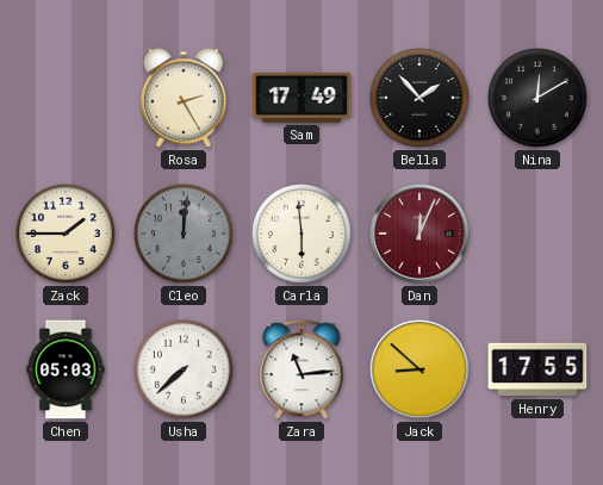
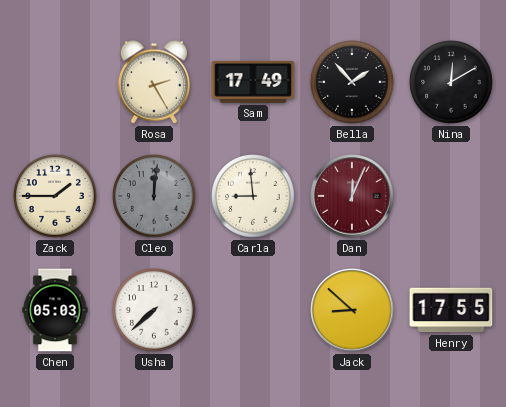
Carla: 5:59 -> 8:59
Zara: 11:14 -> none
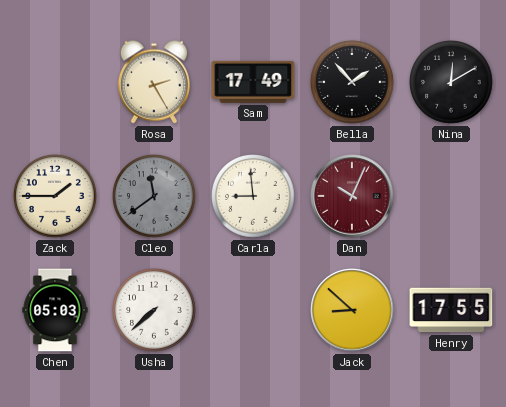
Cleo: 12:01 -> 11:39
Dan: 12:04 -> 10:04
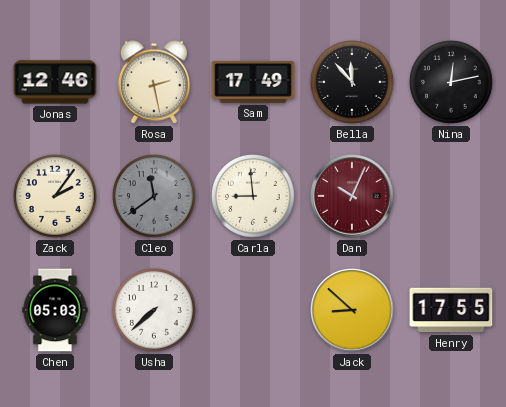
Jonas: none -> 12:46
Rosa: 2:25 -> 2:28
Bella: 1:53 -> 11:53
Nina: 12:10 -> 12:13
Zack: 1:45 -> 2:06
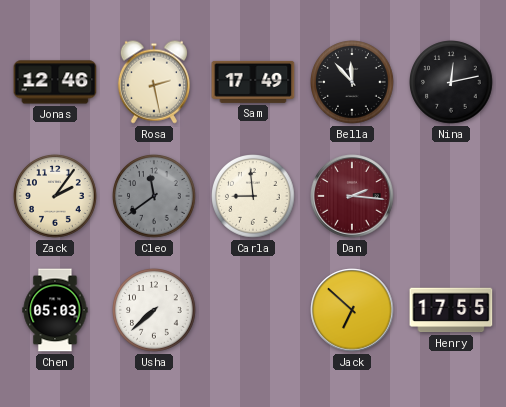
Dan: 10:04 -> 2:16
Jack: 8:52 -> 6:52
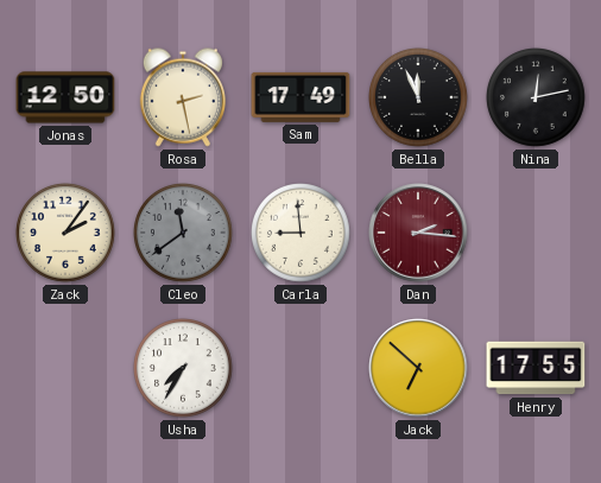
Jonas: 12:46 -> 12:50
Bella: 11:53 -> 11:56
Chen: 05:03 -> none
Usha: 7:38 -> 7:35
